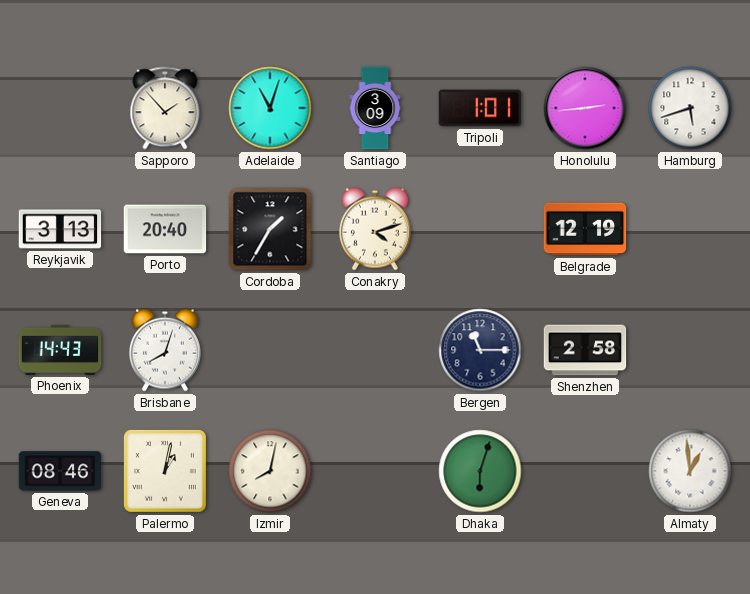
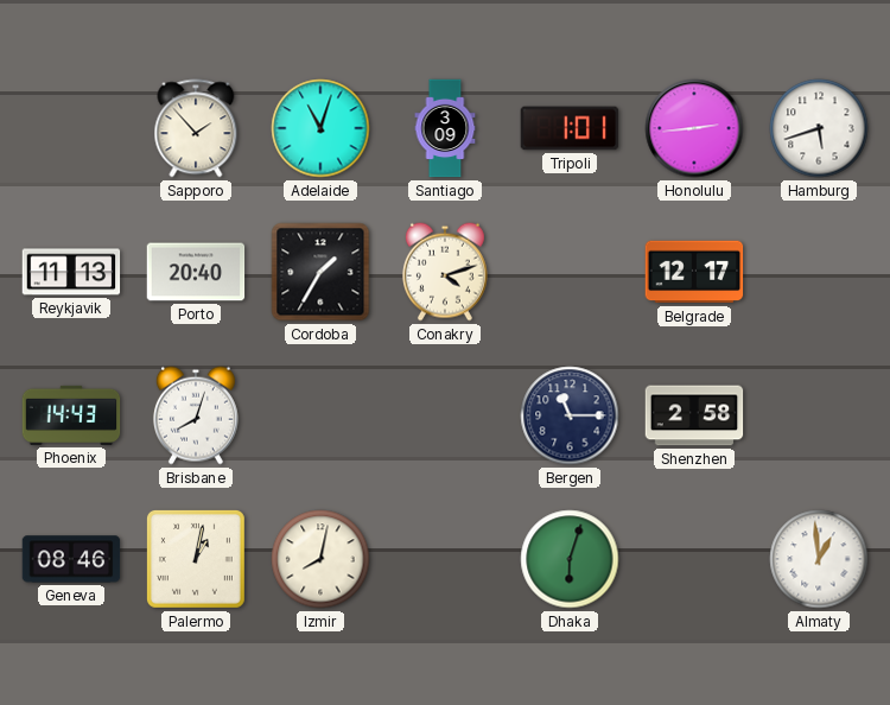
Reykjavik: 3:13 -> 11:13
Belgrade: 12:19 -> 12:17
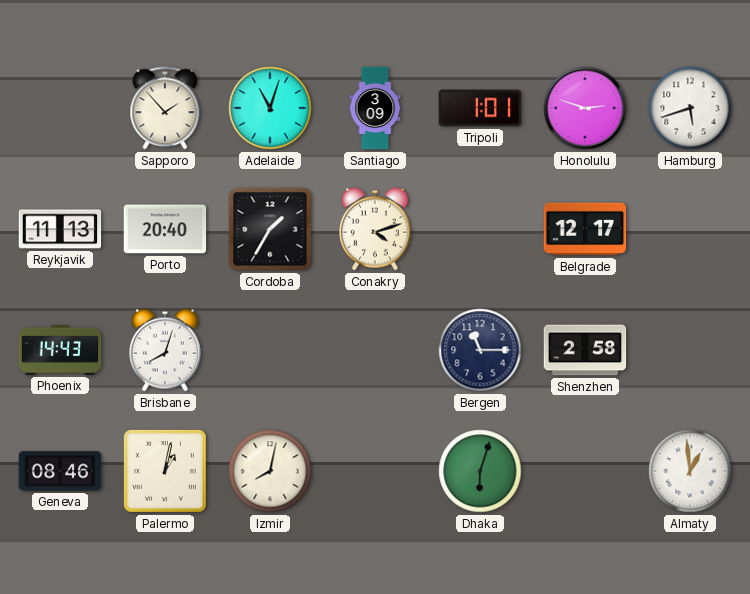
Honolulu: 2:44 -> 2:48
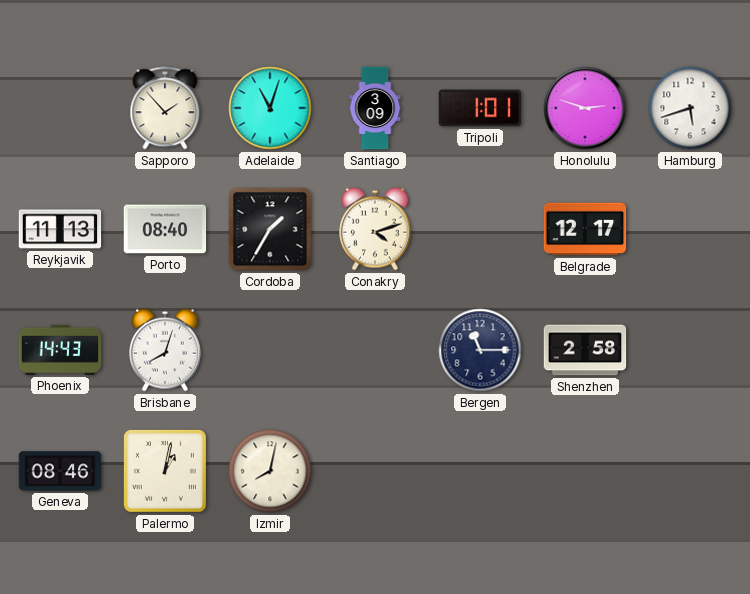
Porto: 20:40 -> 08:40
Dhaka: 6:03 -> none
Almaty: 12:59 -> none
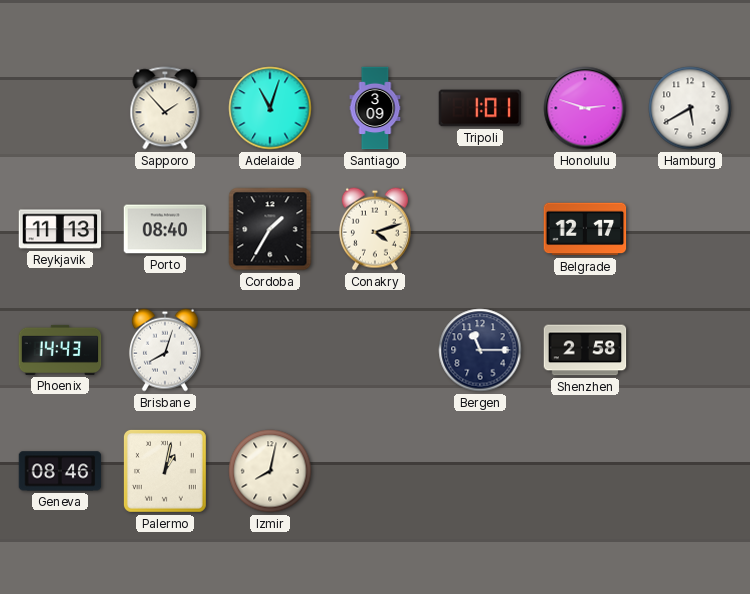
Hamburg: 5:42 -> 5:40
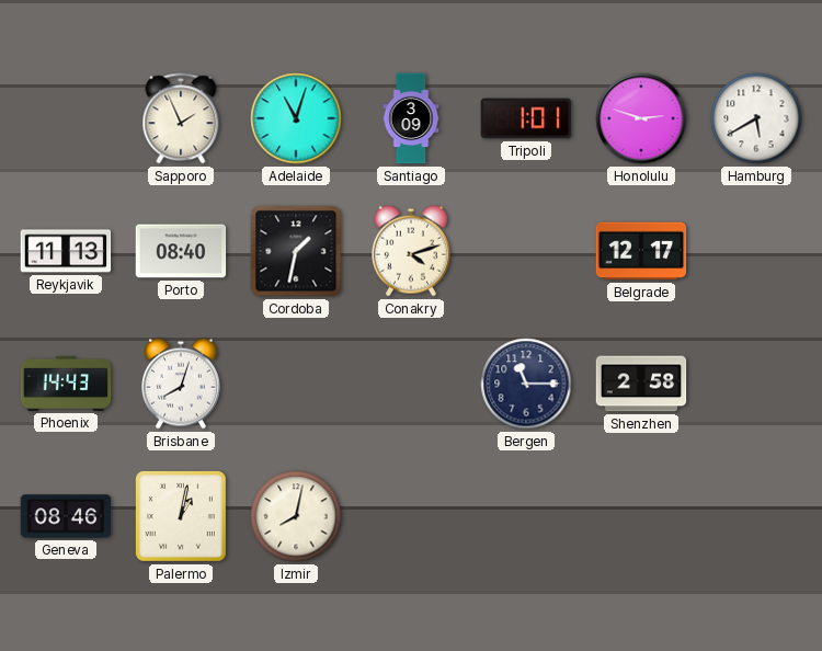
Sapporo: 1:53 -> 1:56
Cordoba: 1:35 -> 1:32
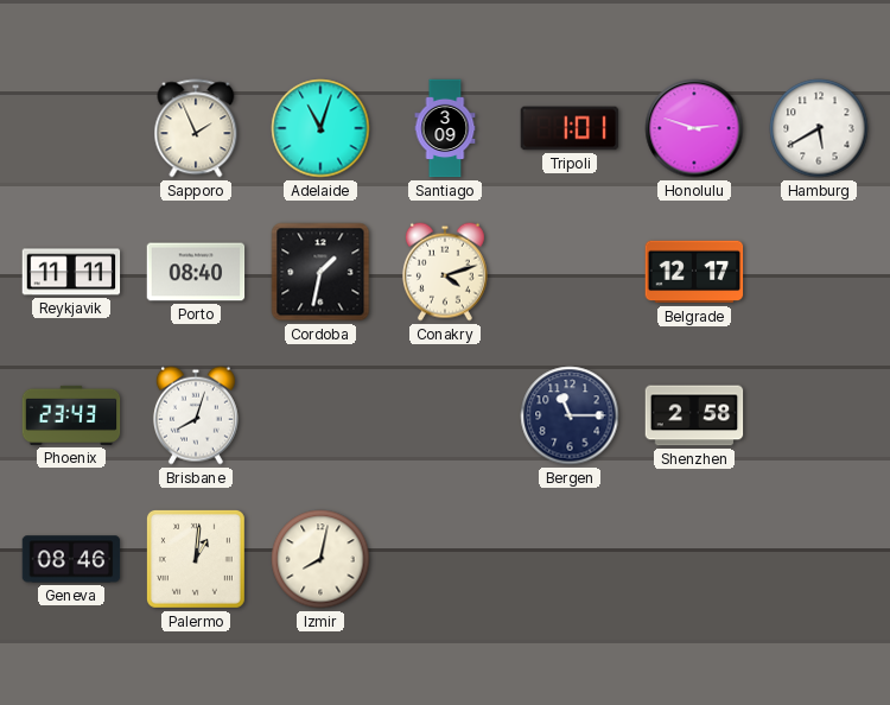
Reykjavik: 11:13 -> 11:11
Phoenix: 14:43 -> 23:43
Palermo: 1:02 -> 1:01
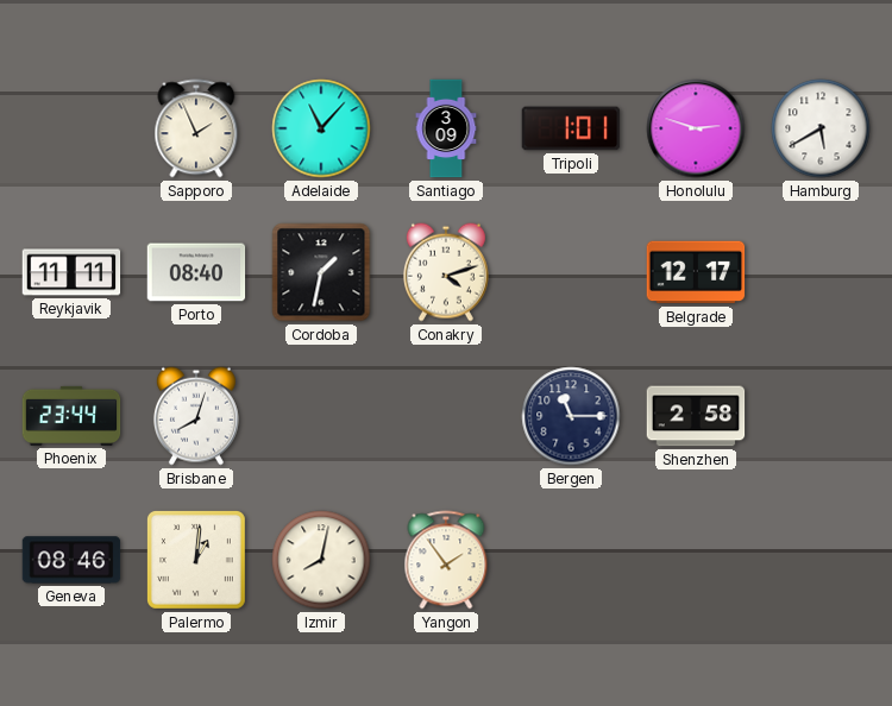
Adelaide: 11:03 -> 11:07
Phoenix: 23:43 -> 23:44
Yangon: none -> 1:54
